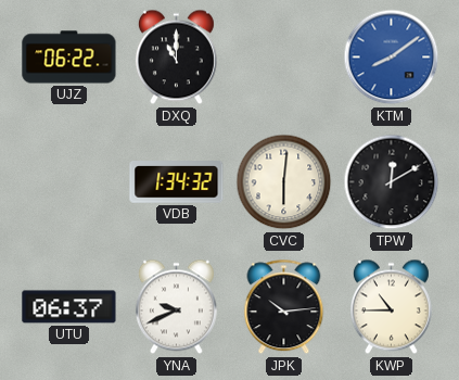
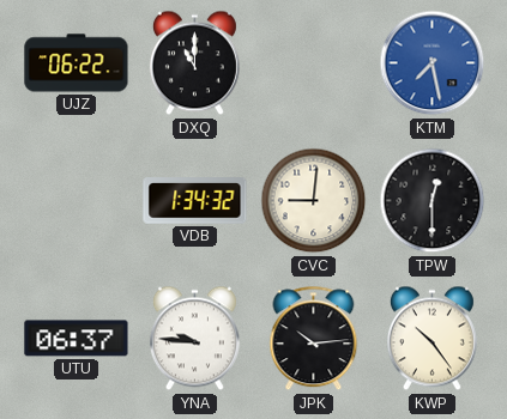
KTM: 8:09 -> 7:28
CVC: 6:01 -> 9:01
TPW: 12:10 -> 12:30
YNA: 9:41 -> 9:46
KWP: 10:45 -> 10:24
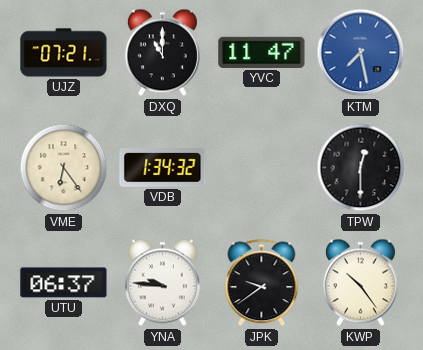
UJZ: 06:22 -> 07:21
YVC: none -> 11:47
VME: none -> 6:24
CVC: 9:01 -> none
JPK: 10:14 -> 9:39
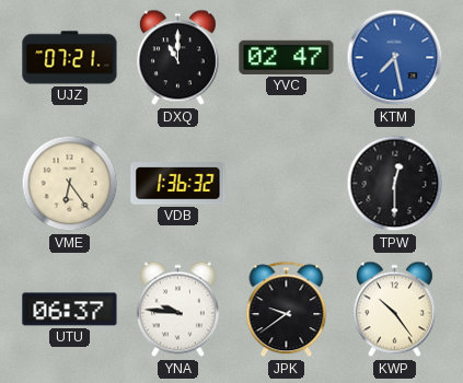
YVC: 11:47 -> 02:47
VDB: 1:34 -> 1:36
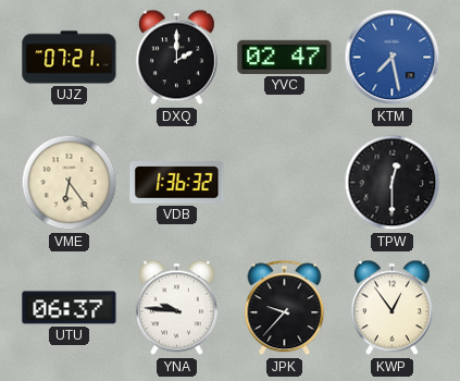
DXQ: 11:00 -> 2:00
JPK: 9:39 -> 9:37
KWP: 10:24 -> 12:54
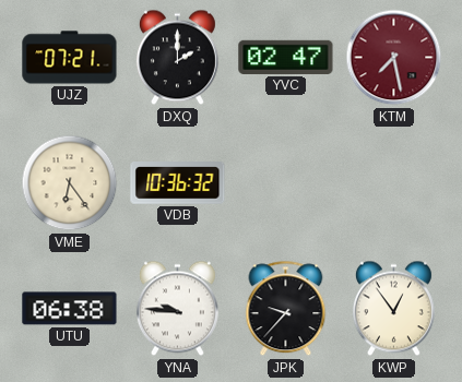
KTM dial: blue -> burgundy
VDB: 1:36 -> 10:36
TPW: 12:30 -> none
UTU: 06:37 -> 06:38
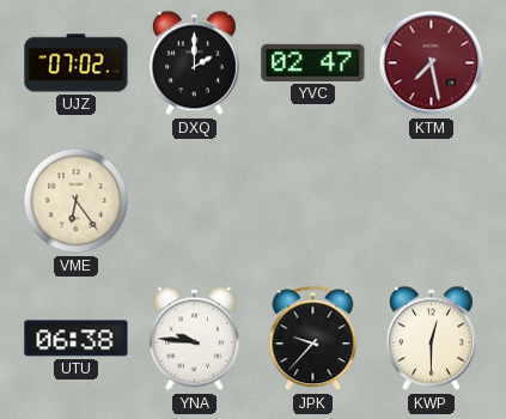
UJZ: 07:21 -> 07:02
VDB: 10:36 -> none
KWP: 12:54 -> 12:30
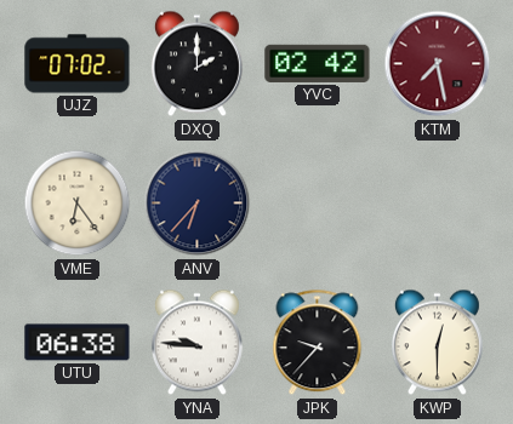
YVC: 02:47 -> 02:42
ANV: none -> 6:37
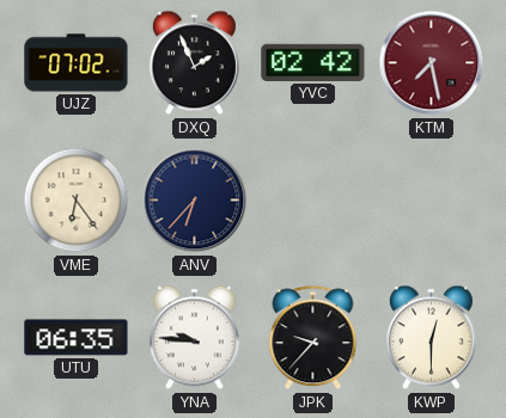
DXQ: 2:00 -> 1:56
UTU: 06:38 -> 06:35
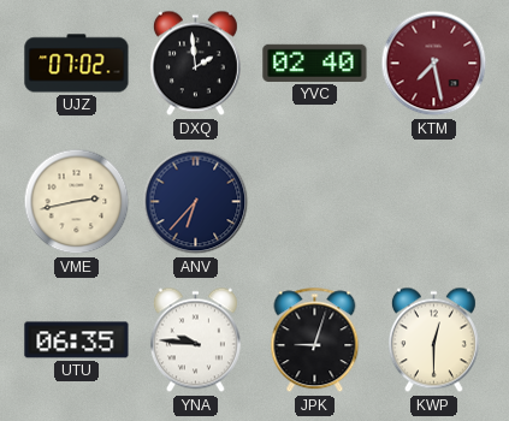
DXQ: 1:56 -> 1:59
YVC: 02:42 -> 02:40
VME: 6:24 -> 2:43
JPK: 9:37 -> 9:03
